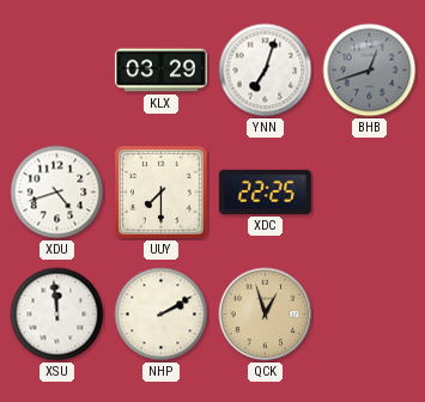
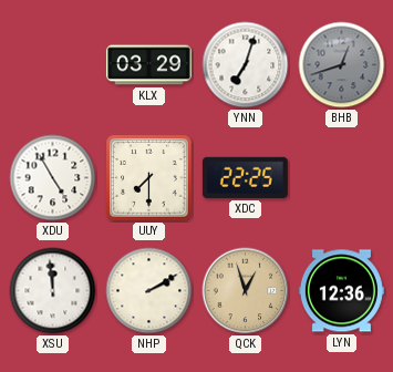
XDU: 4:42 -> 4:55
LYN: none -> 12:36
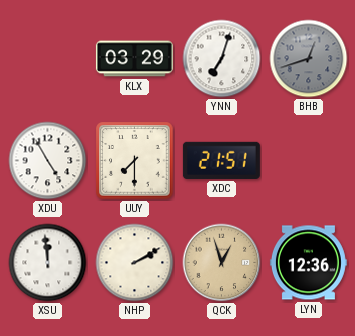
XDC: 22:25 -> 21:51
